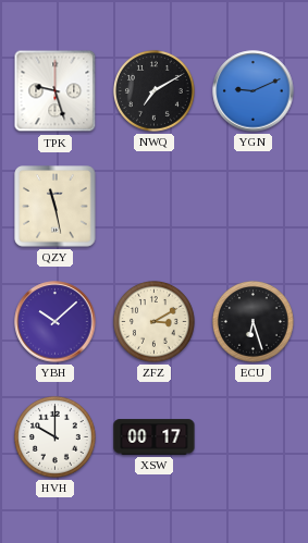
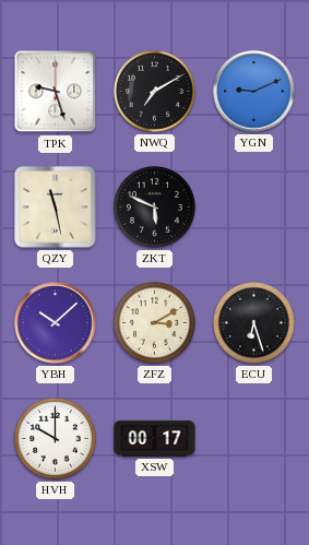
ZKT: none -> 5:49
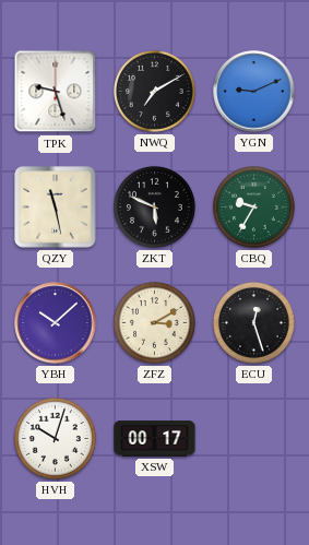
CBQ: none -> 9:35
ECU: 6:27 -> 12:27
HVH: 10:00 -> 10:03
